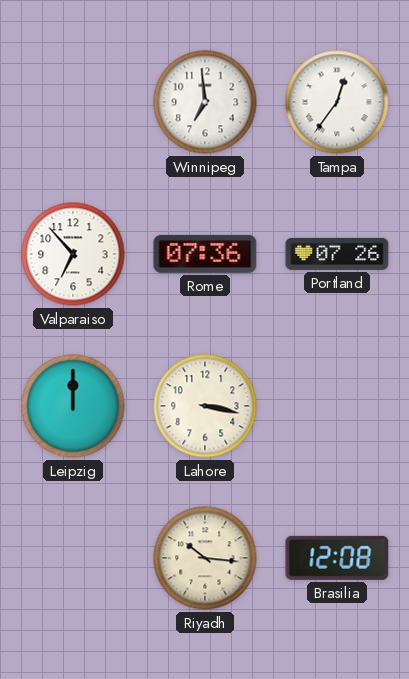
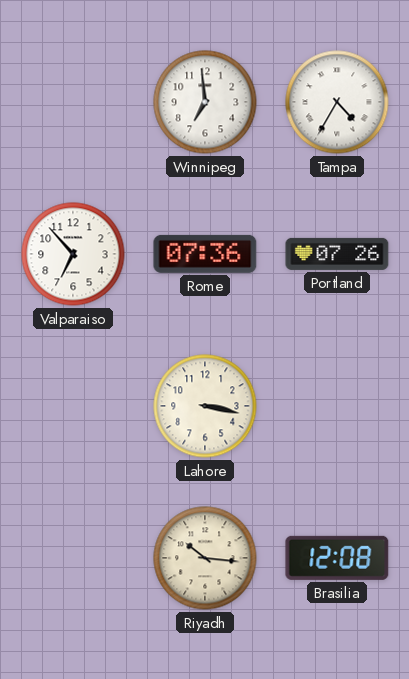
Tampa: 12:36 -> 4:35
Leipzig: 12:00 -> none
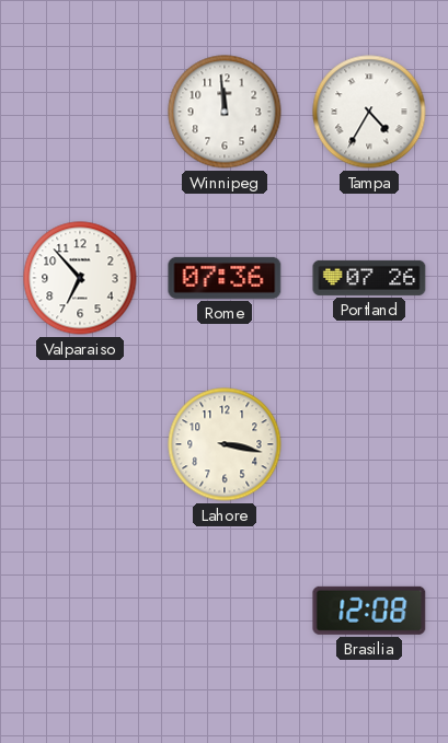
Winnipeg: 6:59 -> 11:59
Riyadh: 10:16 -> none
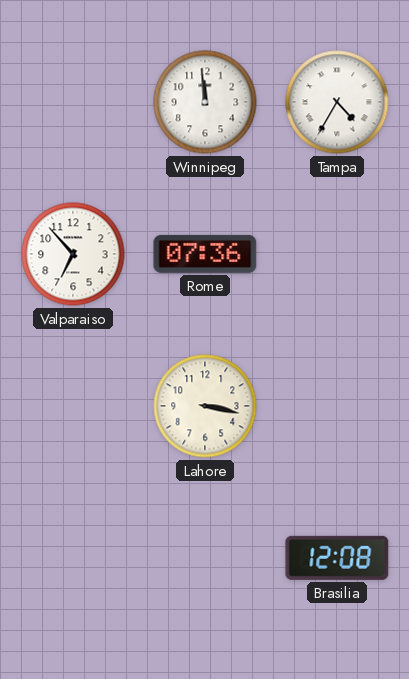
Portland: 07:26 -> none
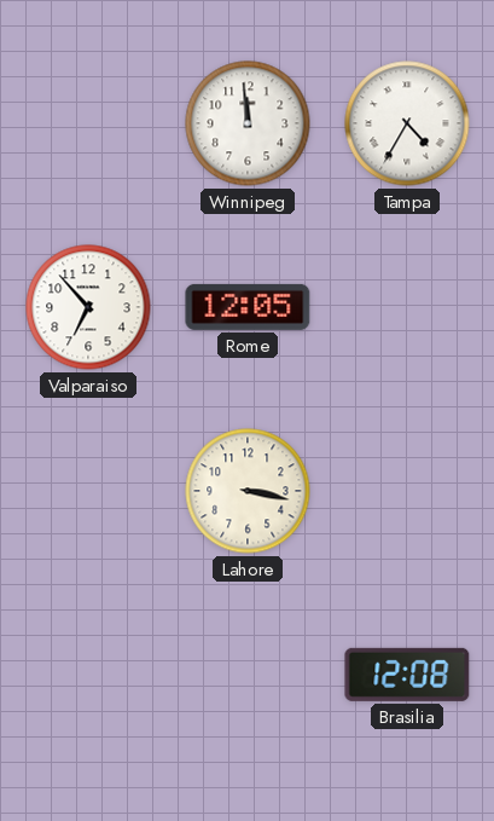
Rome: 07:36 -> 12:05
